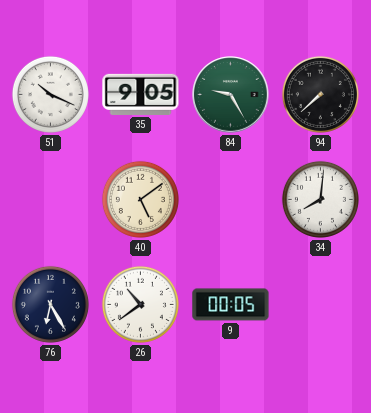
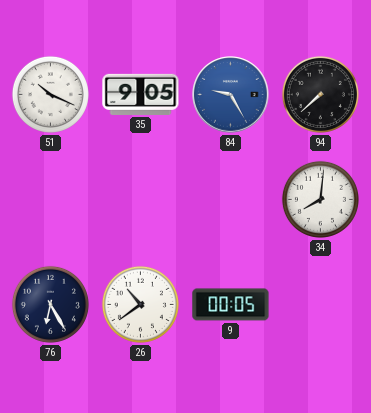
84 dial: green -> blue
40: 5:09 -> none
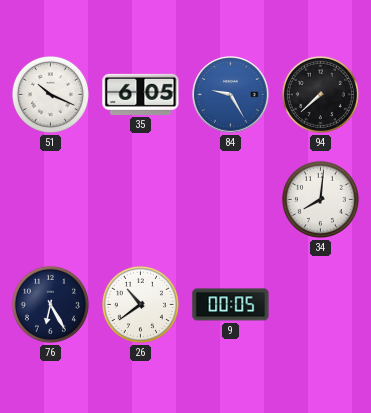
35: 9:05 -> 6:05
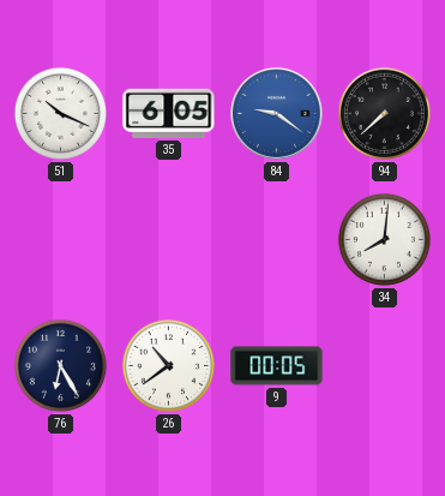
84: 9:25 -> 9:21
